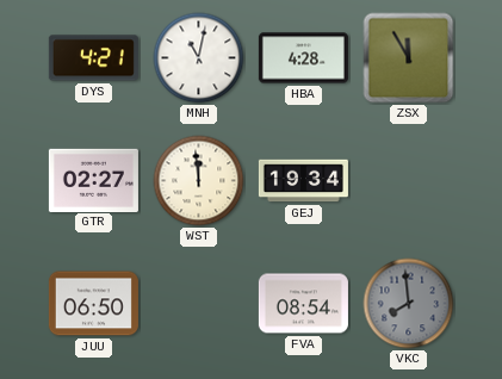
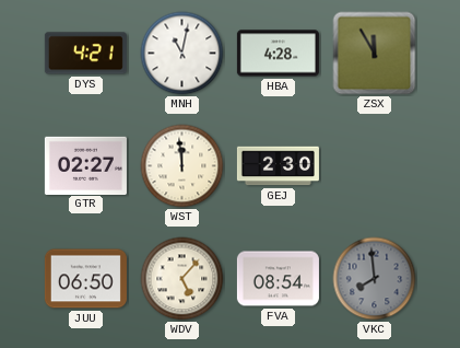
GEJ: 19:34 -> 2:30
WDV: none -> 5:07
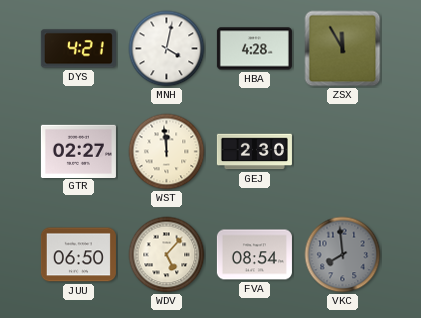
MNH: 11:02 -> 4:02
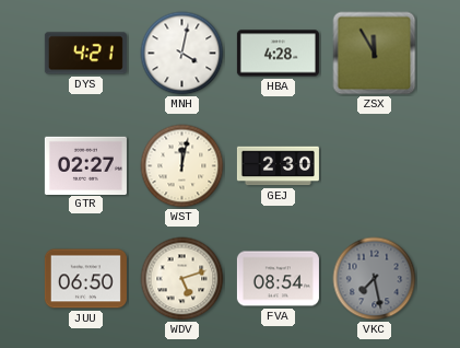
WST: 11:59 -> 12:02
WDV: 5:07 -> 5:12
VKC: 7:59 -> 7:28
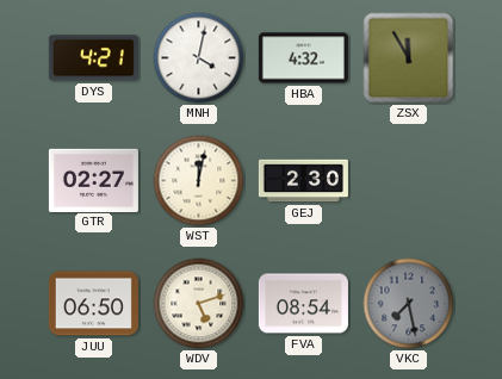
HBA: 4:28 -> 4:32
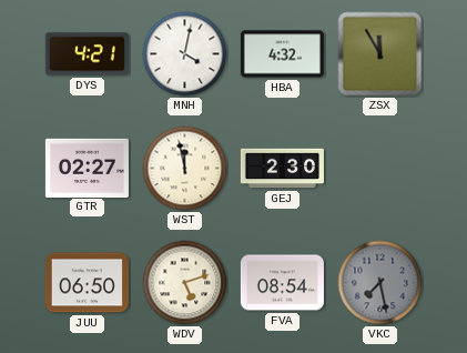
WST: 12:02 -> 11:58
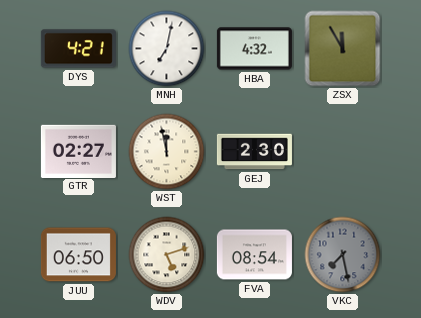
MNH: 4:02 -> 7:02
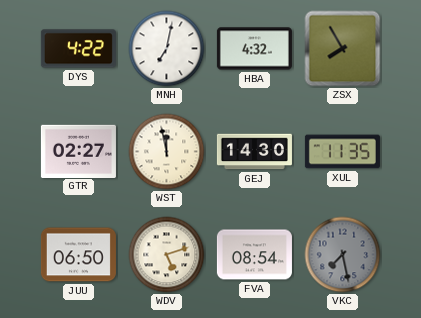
DYS: 4:21 -> 4:22
ZSX: 11:55 -> 7:55
GEJ: 2:30 -> 14:30
XUL: none -> 11:35
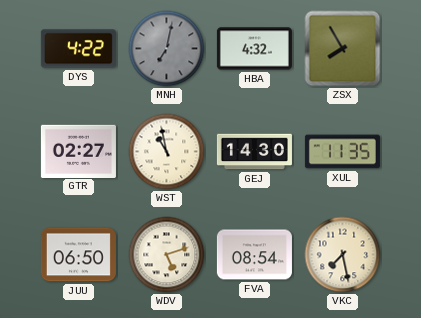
MNH dial: white -> grey
WST: 11:58 -> 10:58
VKC dial: grey -> cream
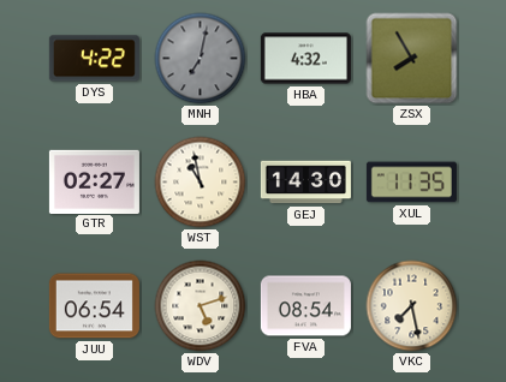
JUU: 06:50 -> 06:54
